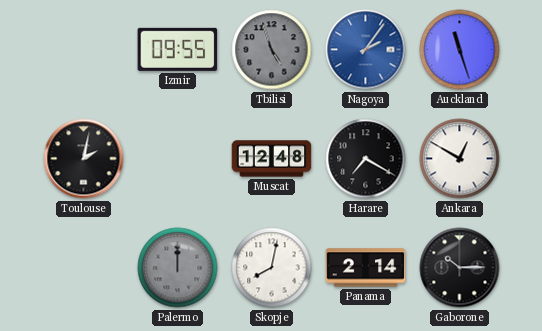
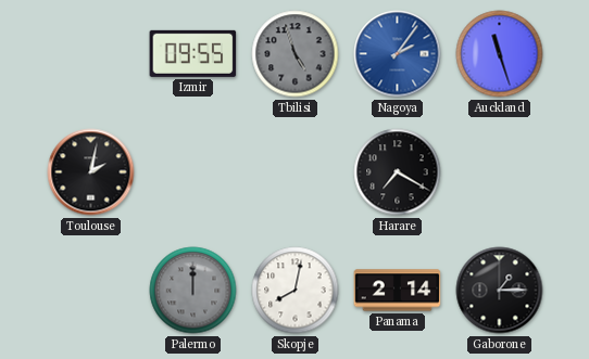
Muscat: 12:48 -> none
Ankara: 12:50 -> none
Gaborone: 10:15 -> 1:15
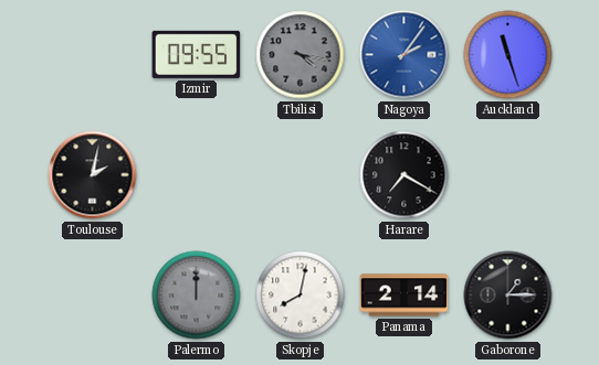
Tbilisi: 4:57 -> 4:17
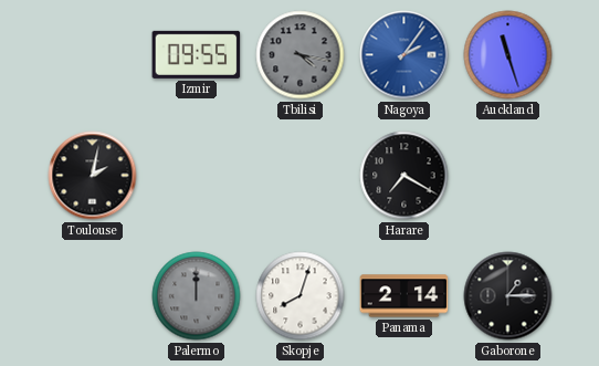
Skopje: 8:02 -> 8:03
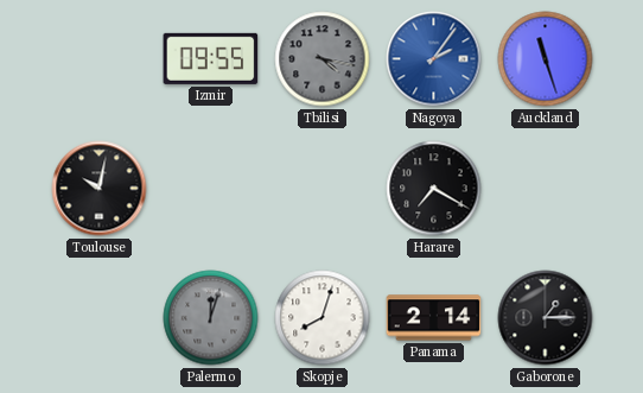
Toulouse: 2:02 -> 10:02
Palermo: 12:00 -> 12:03
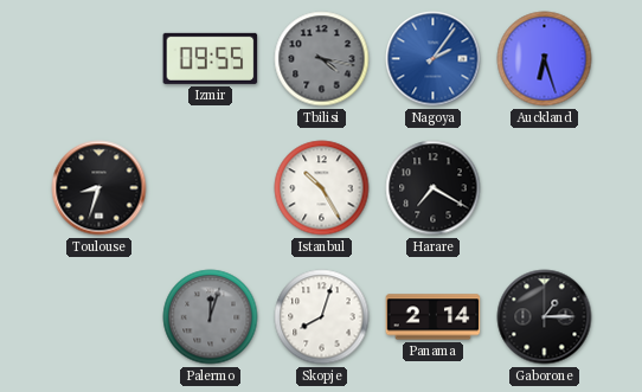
Auckland: 11:27 -> 6:27
Toulouse: 10:02 -> 8:33
Istanbul: none -> 10:25
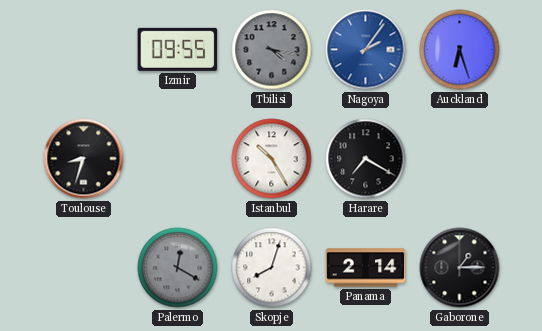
Palermo: 12:03 -> 12:20
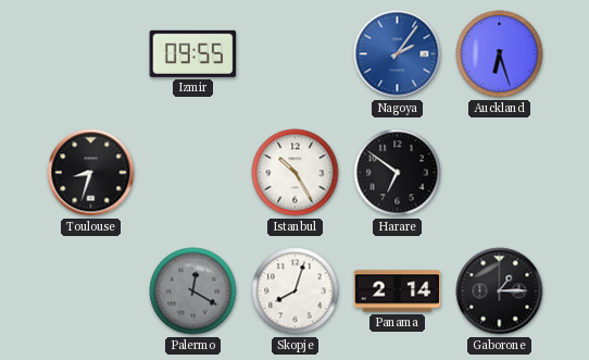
Tbilisi: 4:17 -> none
Harare: 7:20 -> 6:51
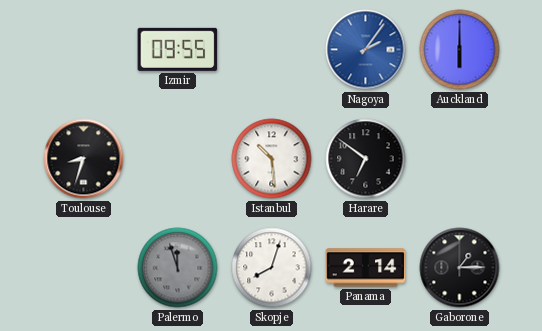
Auckland: 6:27 -> 6:00
Istanbul: 10:25 -> 10:29
Palermo: 12:20 -> 11:57
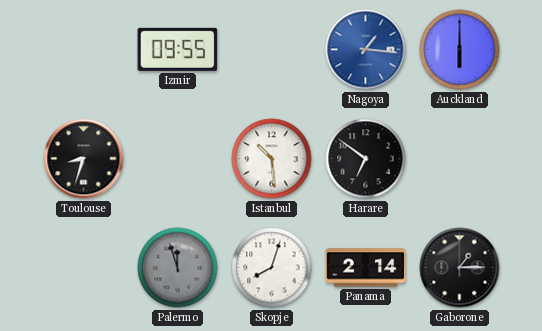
Nagoya: 2:06 -> 1:16
